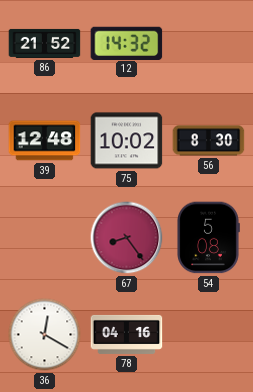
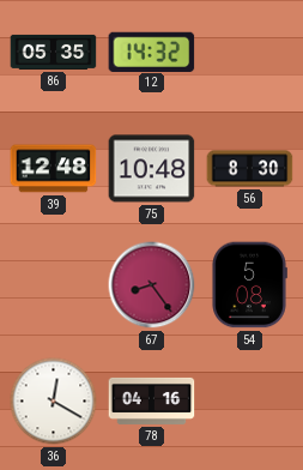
86: 21:52 -> 05:35
75: 10:02 -> 10:48
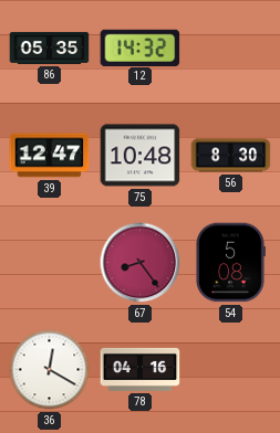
39: 12:48 -> 12:47
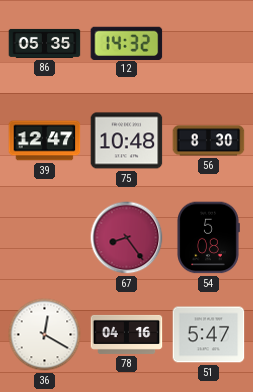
51: none -> 5:47
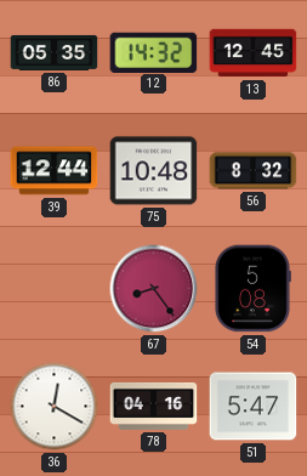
13: none -> 12:45
39: 12:47 -> 12:44
56: 8:30 -> 8:32
